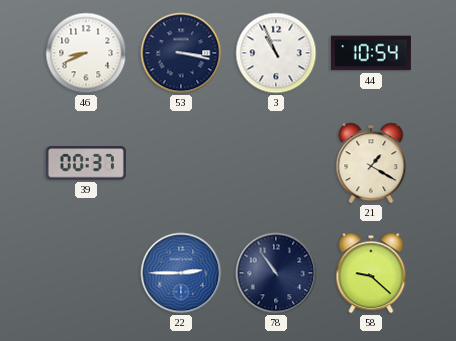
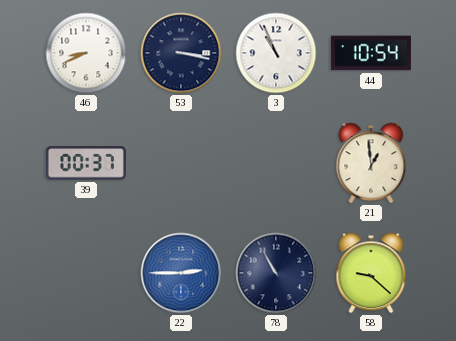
21: 1:20 -> 12:59
78: 10:54 -> 10:55
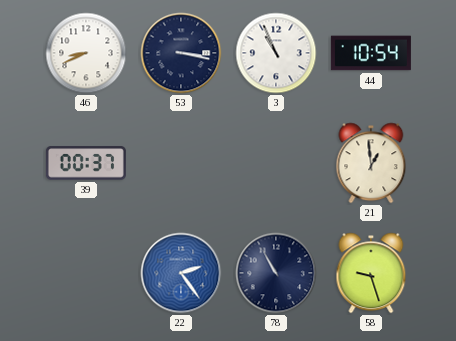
22: 2:45 -> 2:24
58: 9:22 -> 9:27
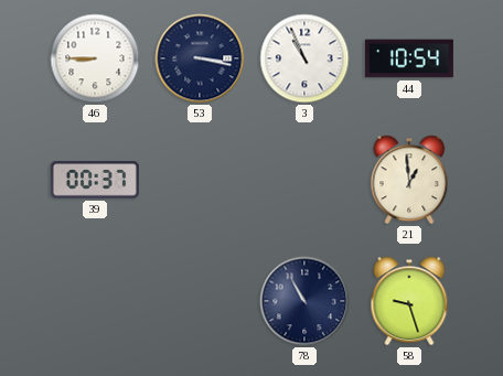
46: 8:41 -> 8:45
22: 2:24 -> none
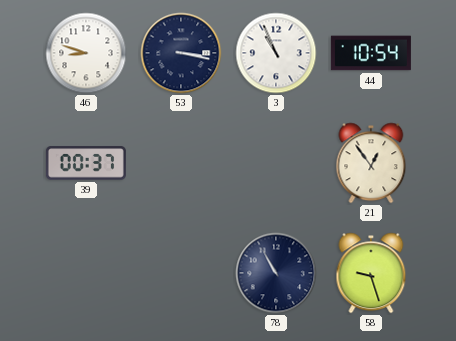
46: 8:45 -> 8:48
21: 12:59 -> 12:54
